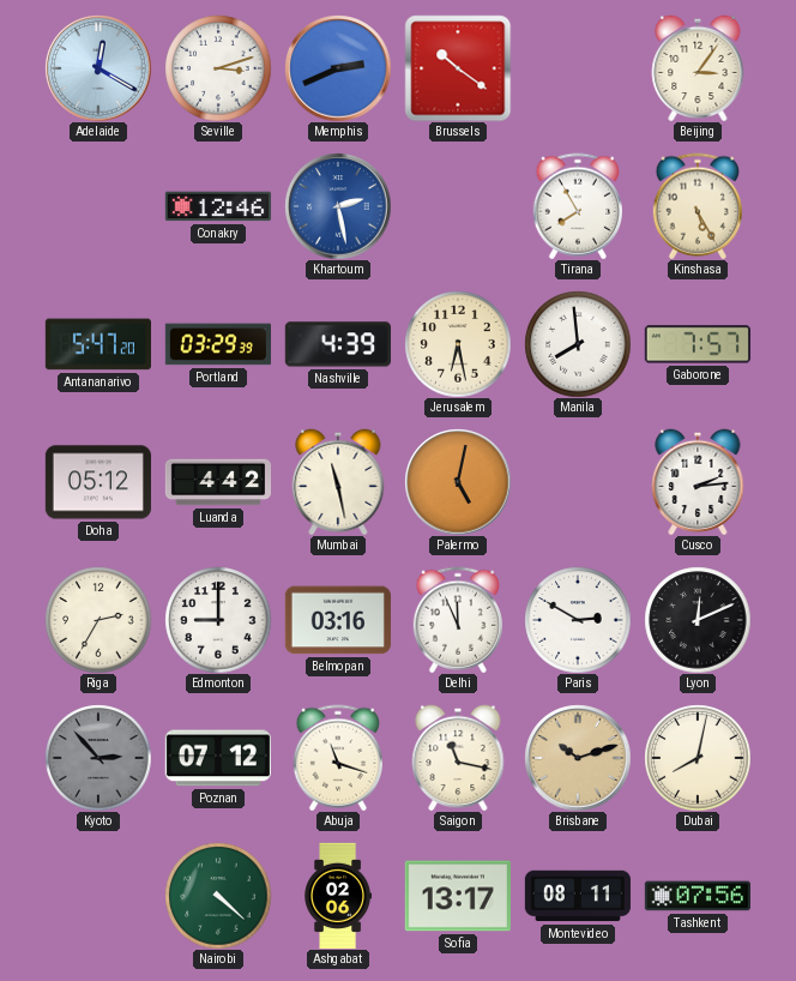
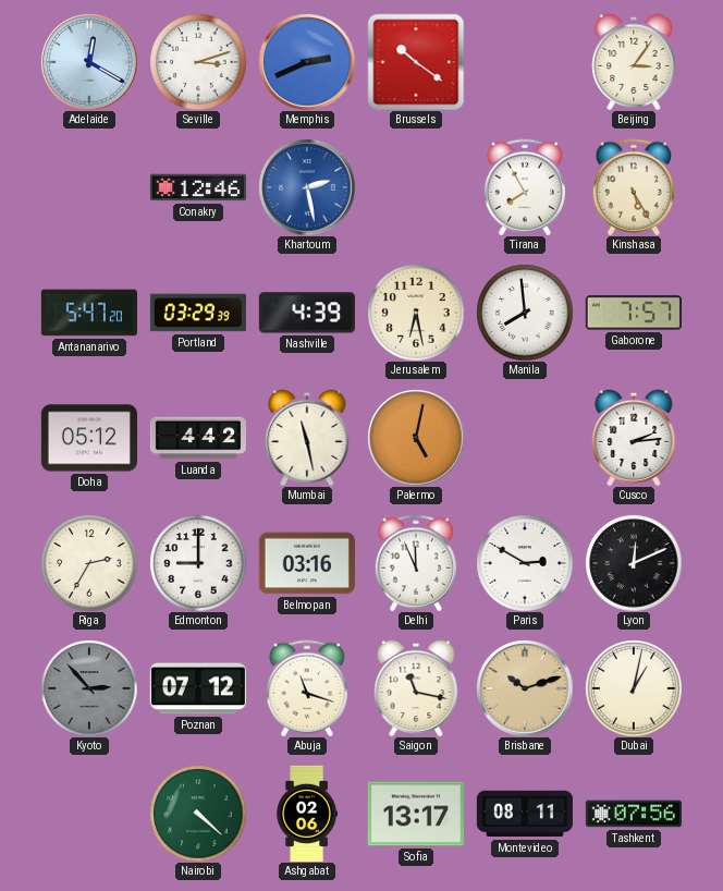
Dubai: 8:02 -> 1:02
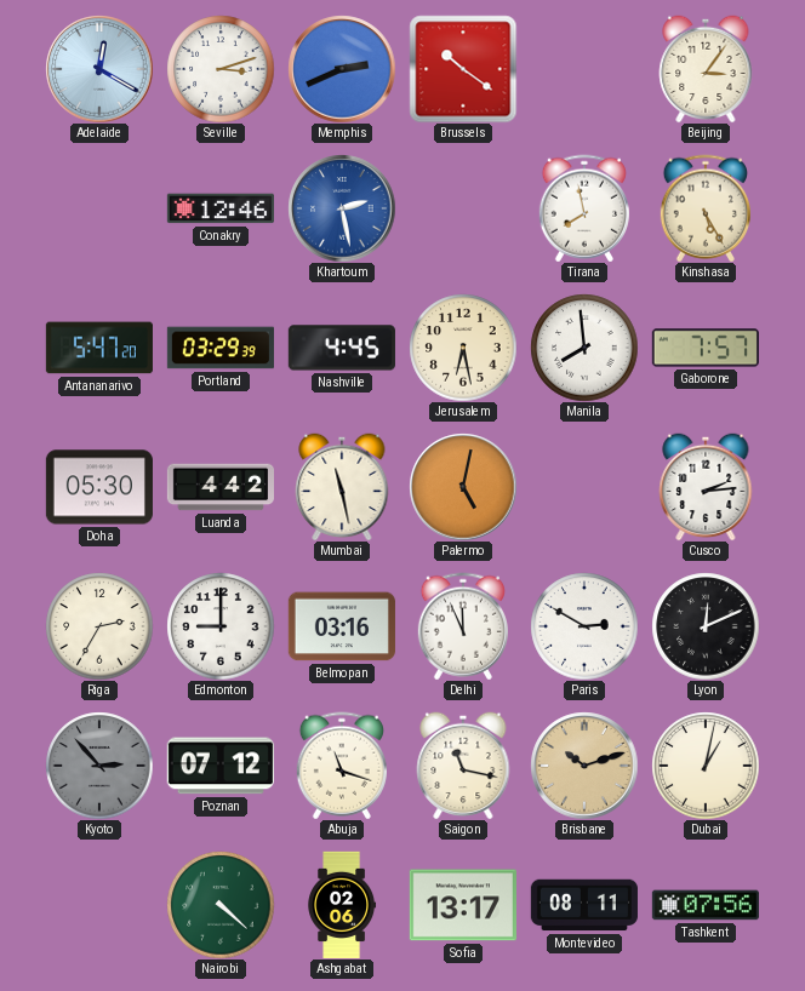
Tirana: 7:55 -> 7:58
Nashville: 4:39 -> 4:45
Doha: 05:12 -> 05:30
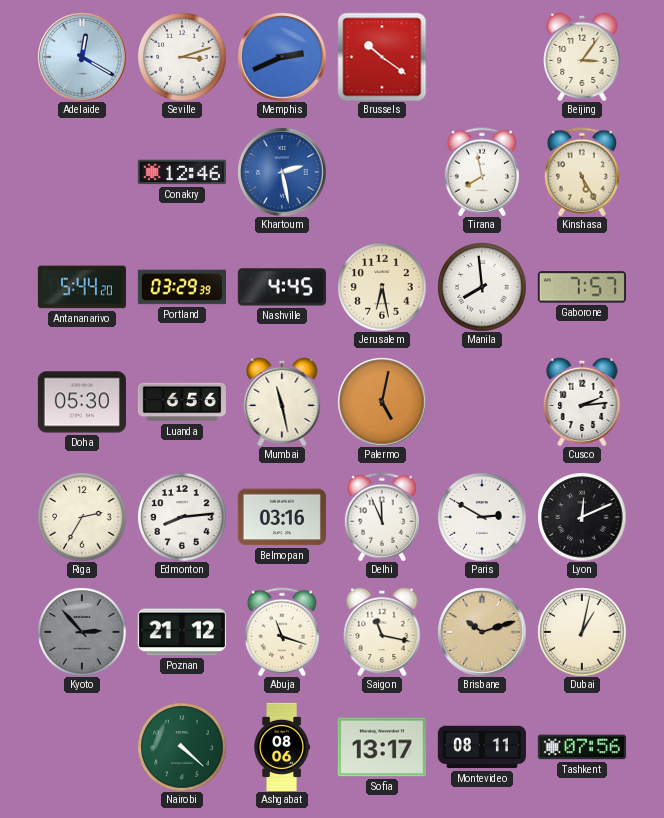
Antananarivo: 5:47 -> 5:44
Luanda: 4:42 -> 6:56
Edmonton: 9:00 -> 8:14
Poznan: 07:12 -> 21:12
Ashgabat: 02:06 -> 08:06
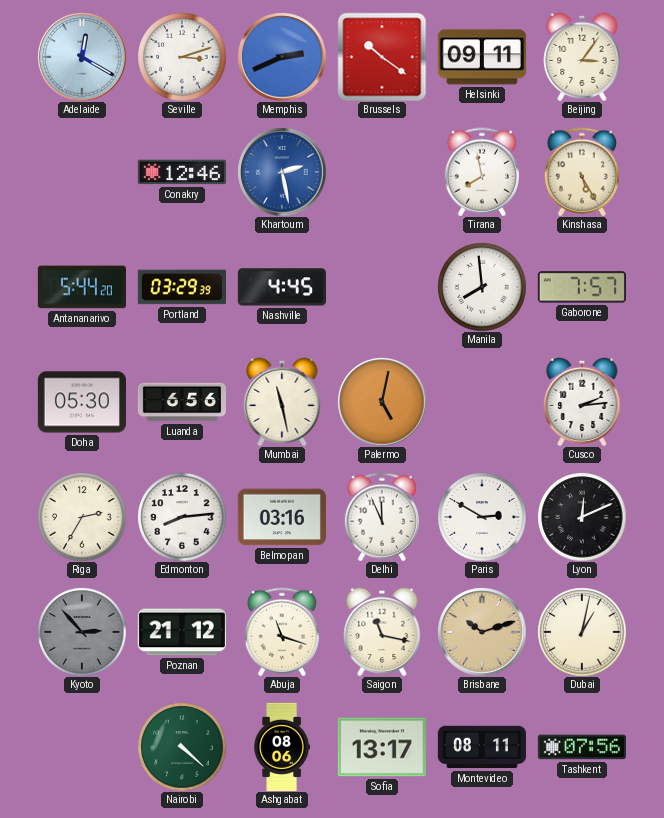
Helsinki: none -> 09:11
Jerusalem: 6:28 -> none
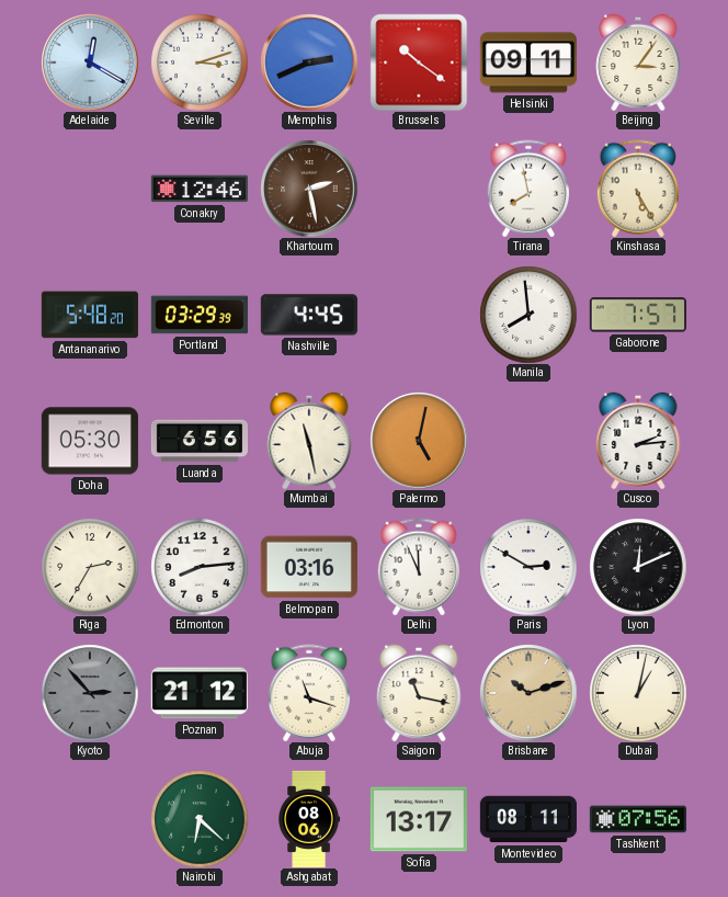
Khartoum dial: blue -> brown
Antananarivo: 5:44 -> 5:48
Nairobi: 4:22 -> 6:22
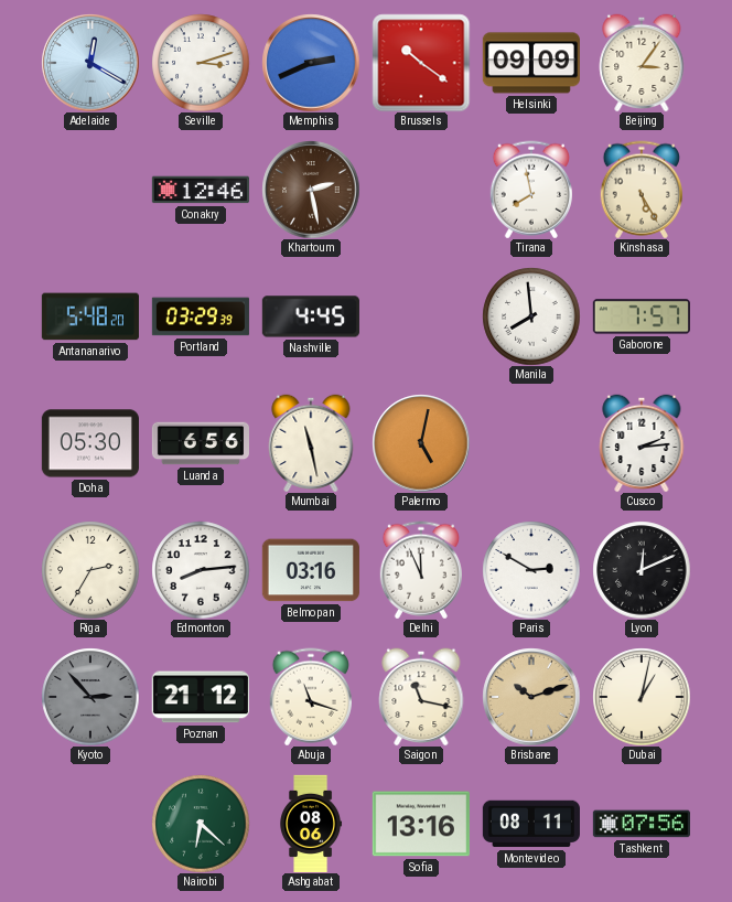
Helsinki: 09:11 -> 09:09
Sofia: 13:17 -> 13:16
